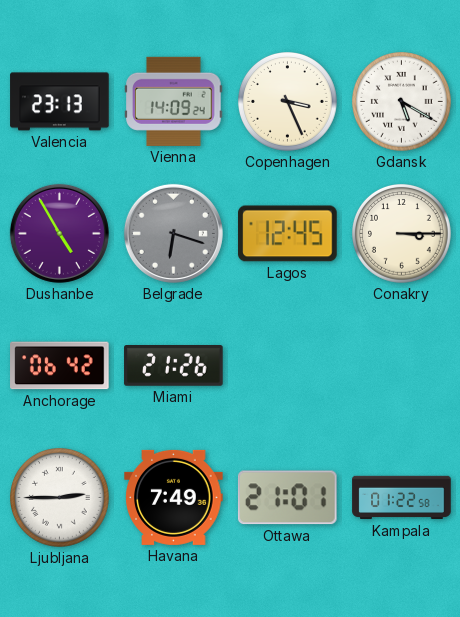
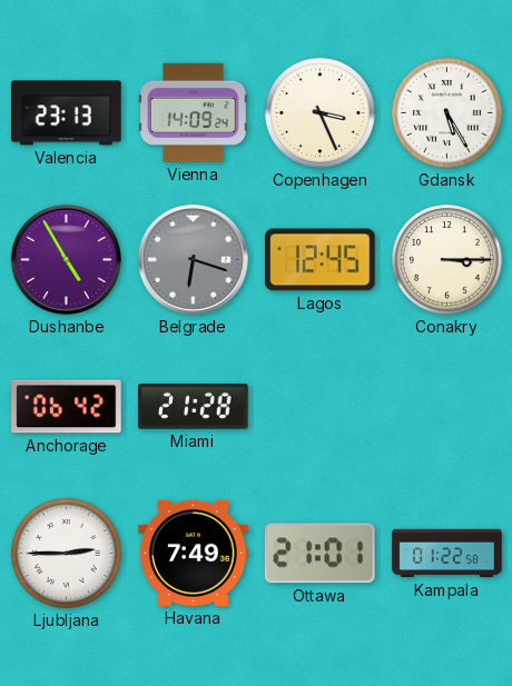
Gdansk: 5:20 -> 5:25
Miami: 21:26 -> 21:28
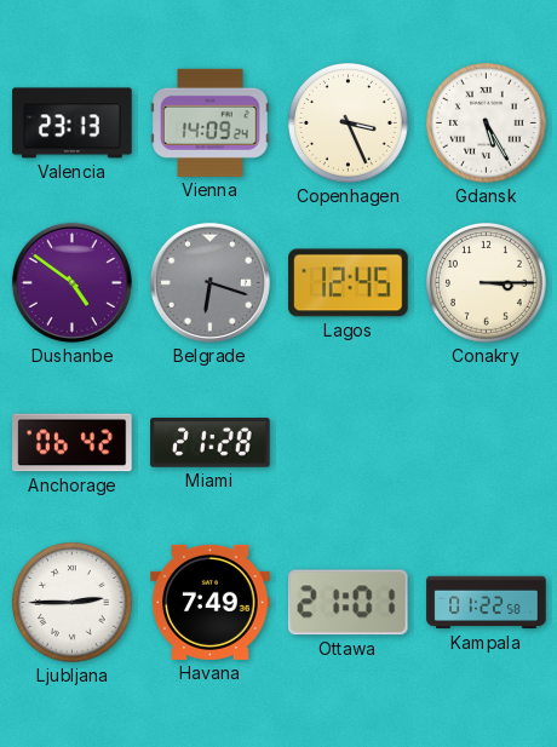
Dushanbe: 4:55 -> 4:51
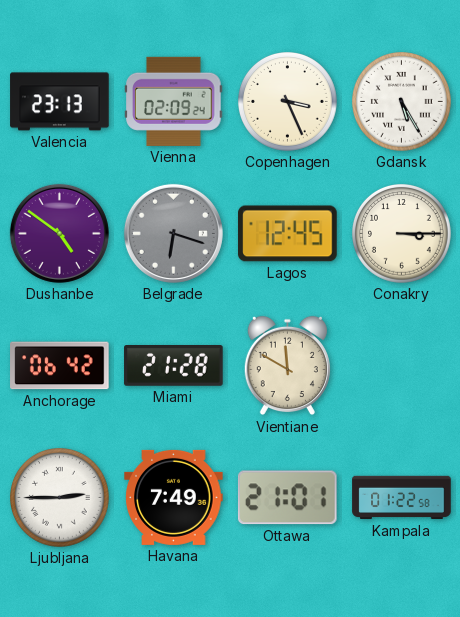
Vienna: 14:09 -> 02:09
Vientiane: none -> 11:50
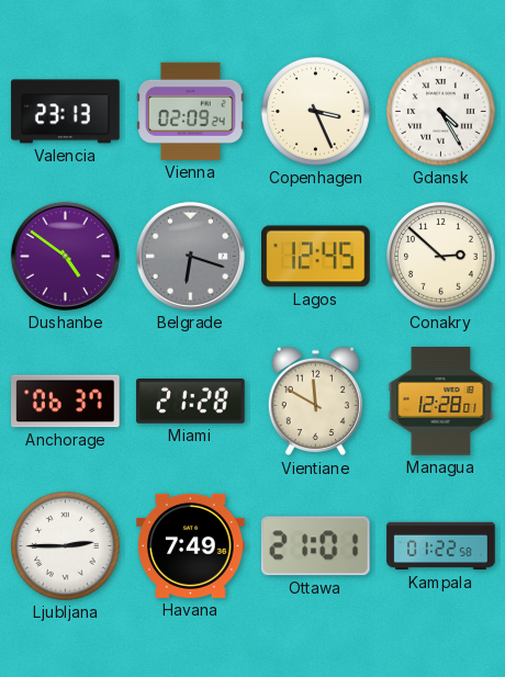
Gdansk: 5:25 -> 4:25
Conakry: 3:15 -> 2:52
Anchorage: 06:42 -> 06:37
Managua: none -> 12:28
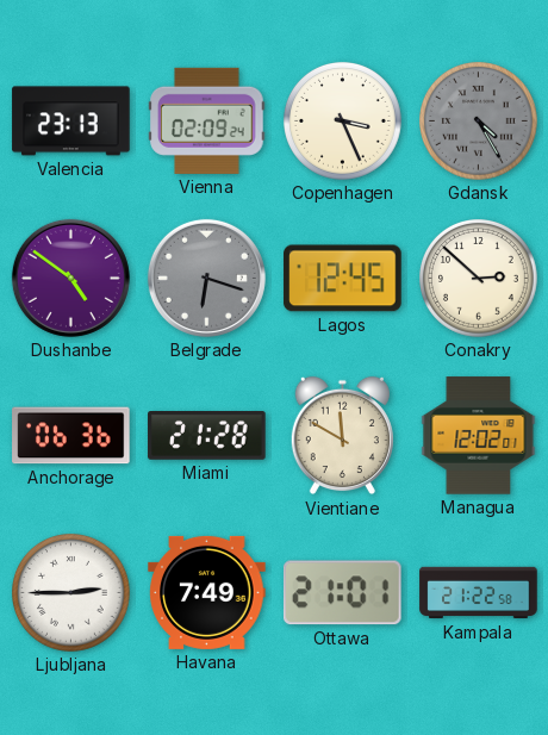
Gdansk dial: white -> grey
Anchorage: 06:37 -> 06:36
Managua: 12:28 -> 12:02
Kampala: 01:22 -> 21:22
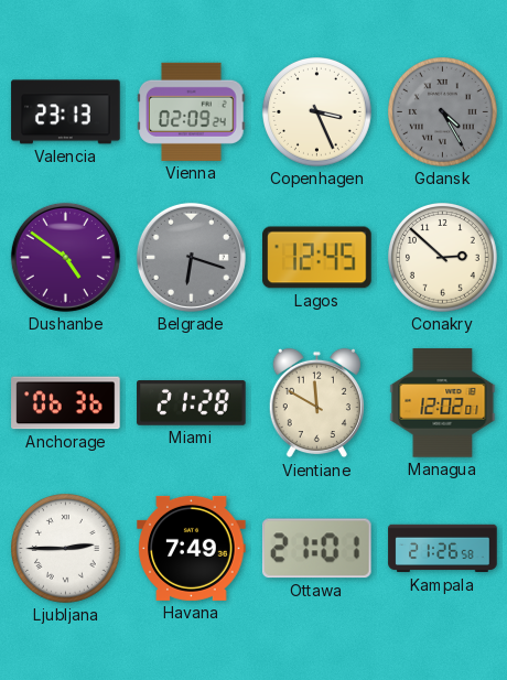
Kampala: 21:22 -> 21:26
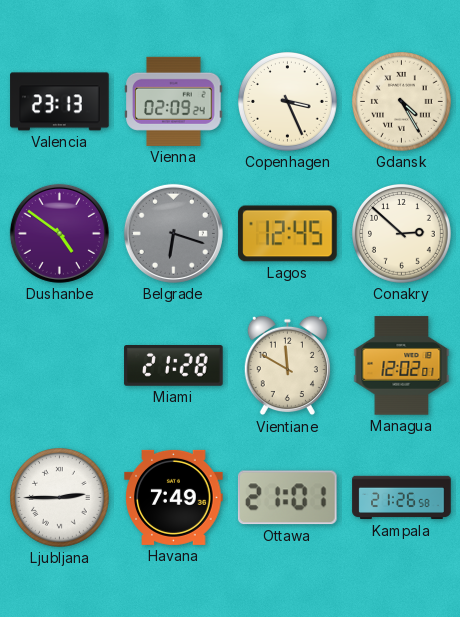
Gdansk dial: grey -> cream
Anchorage: 06:36 -> none
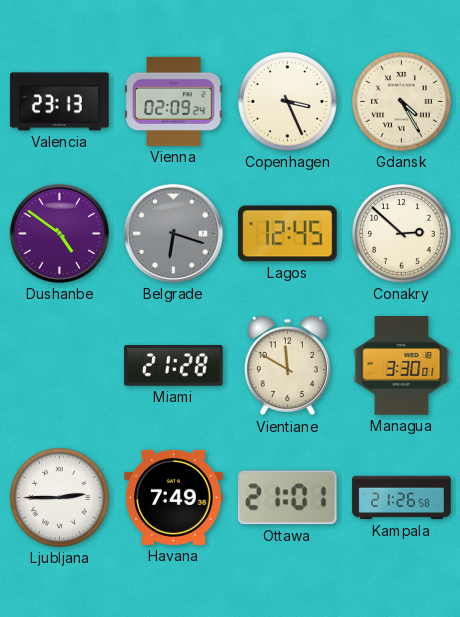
Managua: 12:02 -> 3:30
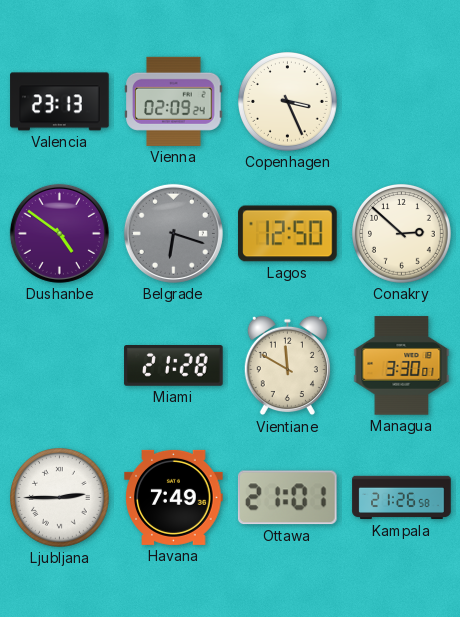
Gdansk: 4:25 -> none
Lagos: 12:45 -> 12:50
